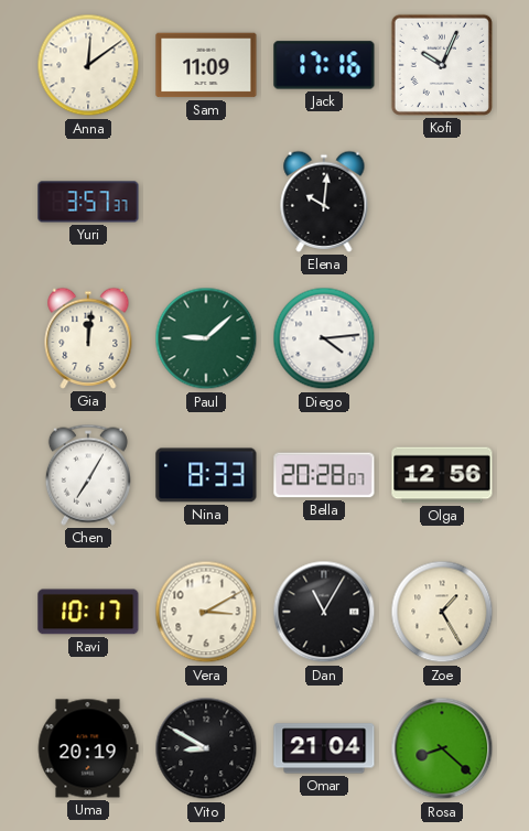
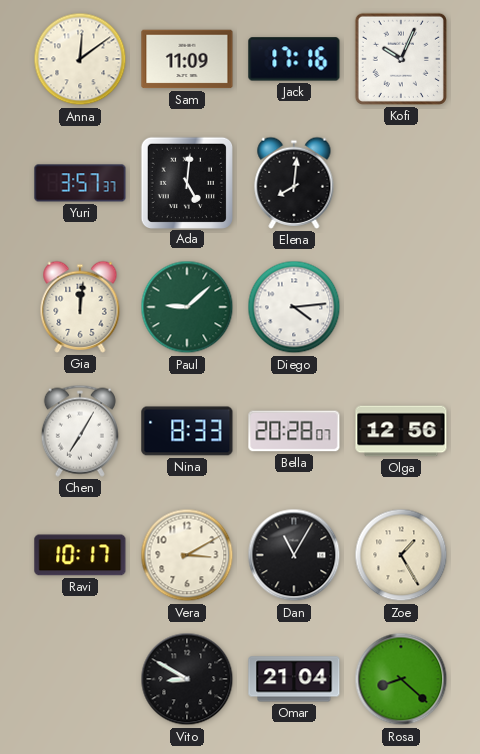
Ada: none -> 5:01
Elena: 10:01 -> 8:01
Uma: 20:19 -> none
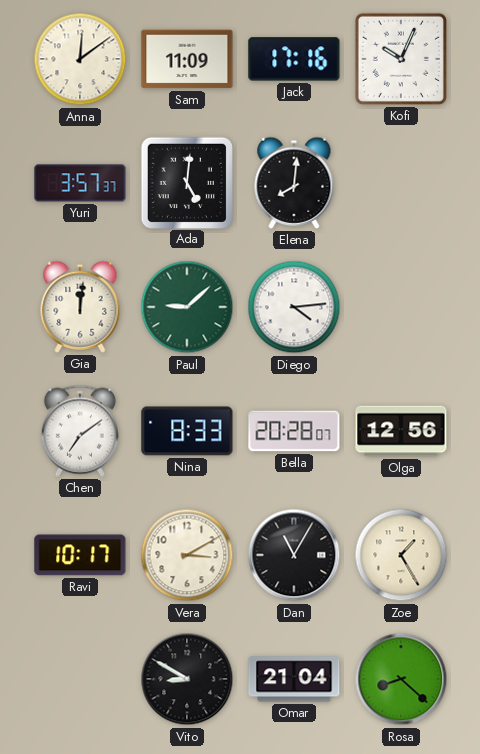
Chen: 7:05 -> 7:09
